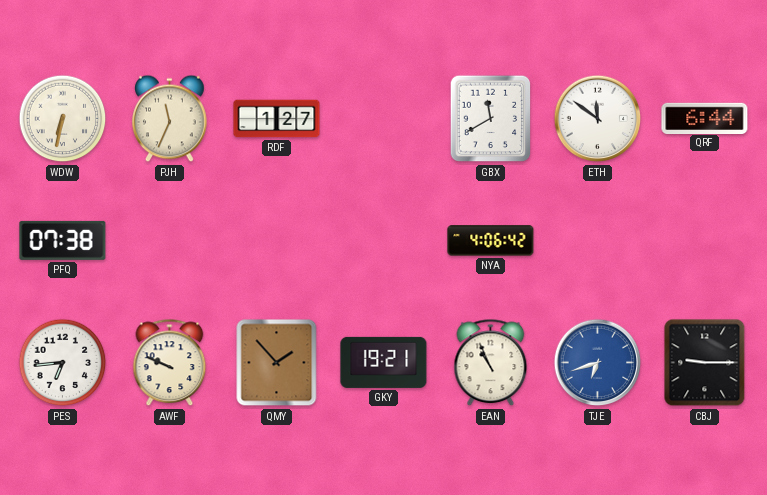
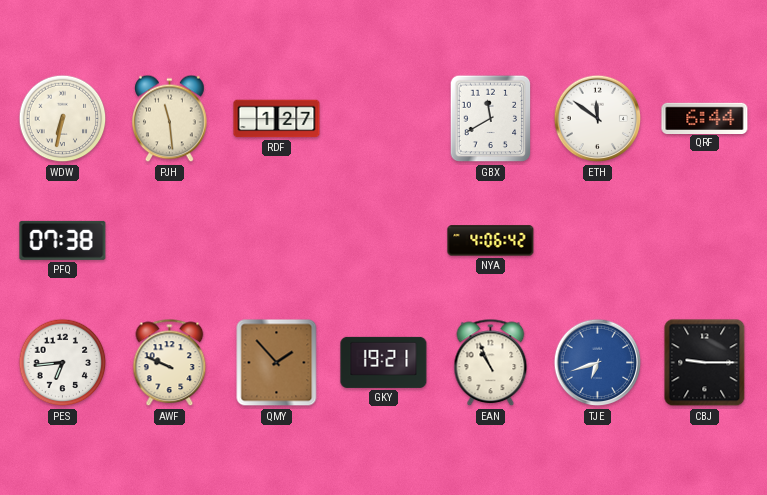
PJH: 11:34 -> 11:29
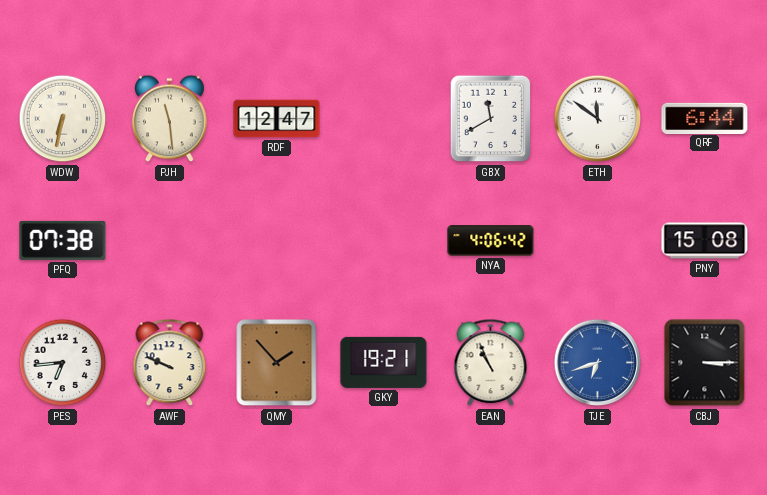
RDF: 1:27 -> 12:47
PNY: none -> 15:08
CBJ: 9:15 -> 3:15
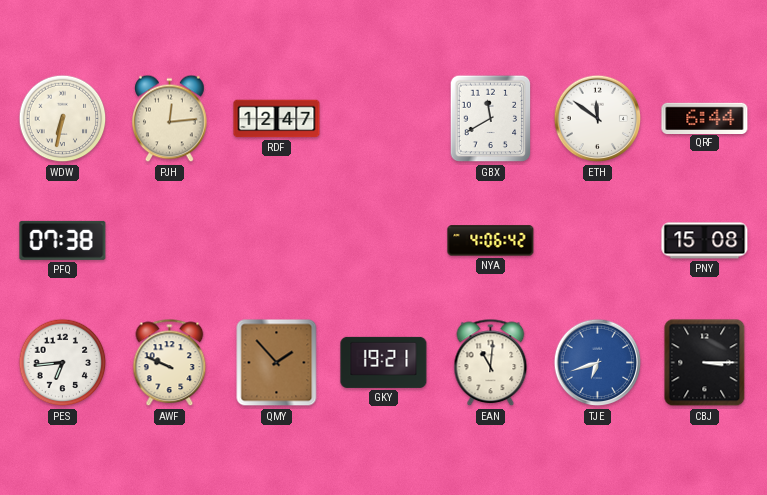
PJH: 11:29 -> 12:14
EAN: 10:56 -> 11:01
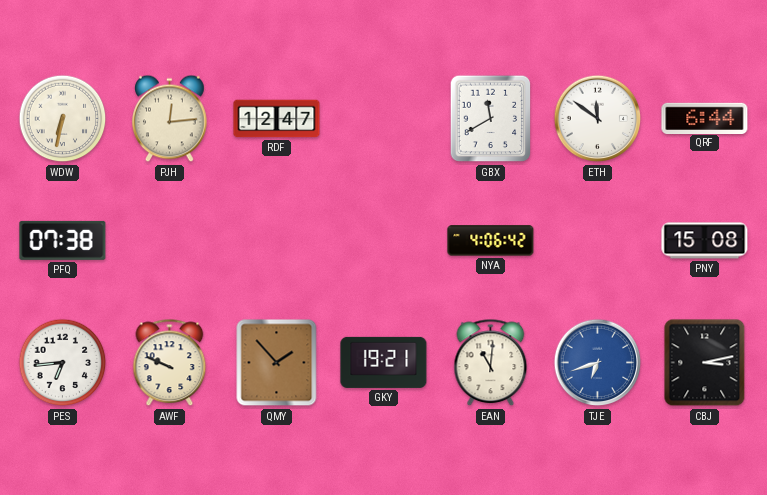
CBJ: 3:15 -> 3:13
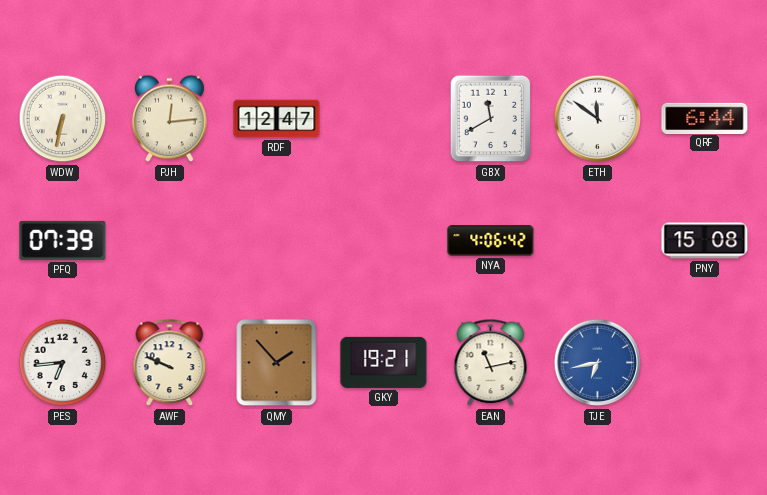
PFQ: 07:38 -> 07:39
EAN: 11:01 -> 11:13
TJE: 6:42 -> 6:43
CBJ: 3:13 -> none
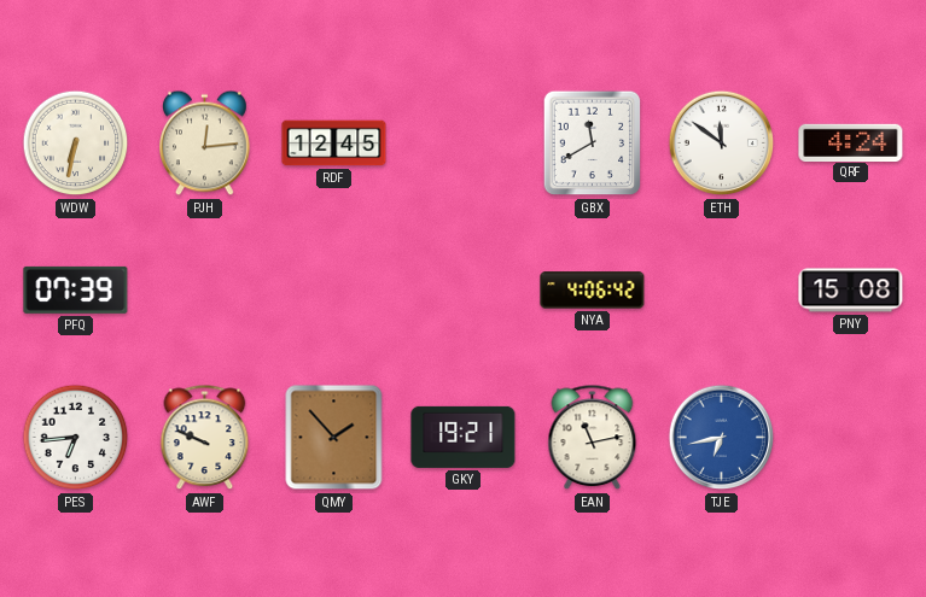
RDF: 12:47 -> 12:45
QRF: 6:44 -> 4:24
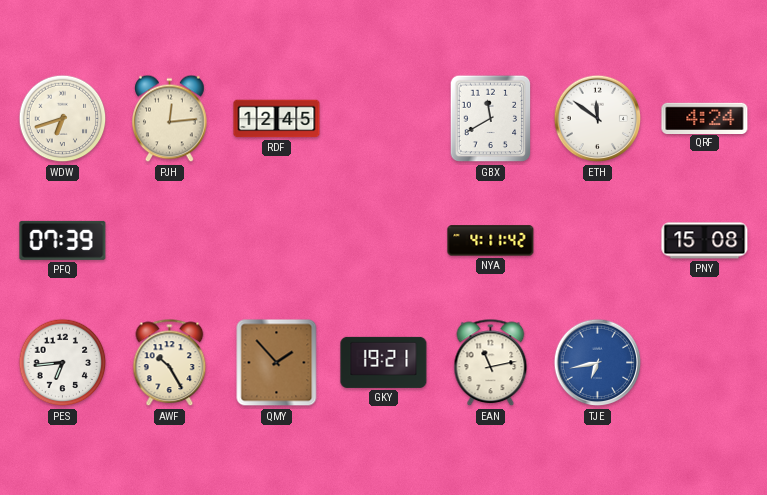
WDW: 6:32 -> 6:42
NYA: 4:06 -> 4:11
AWF: 9:49 -> 10:25
